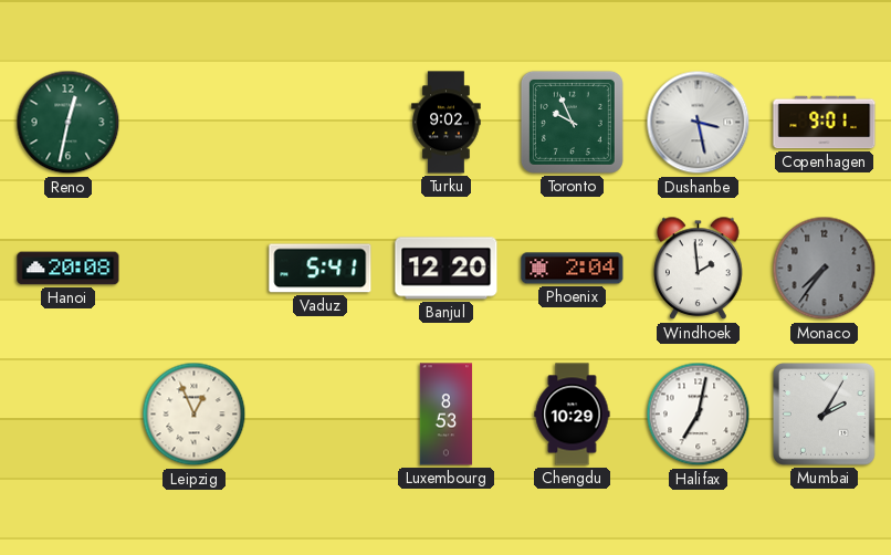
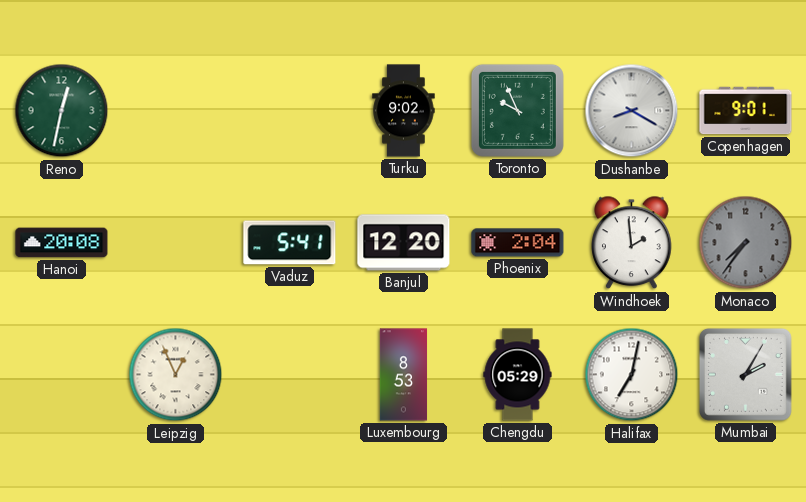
Dushanbe: 3:28 -> 8:20
Chengdu: 10:29 -> 05:29
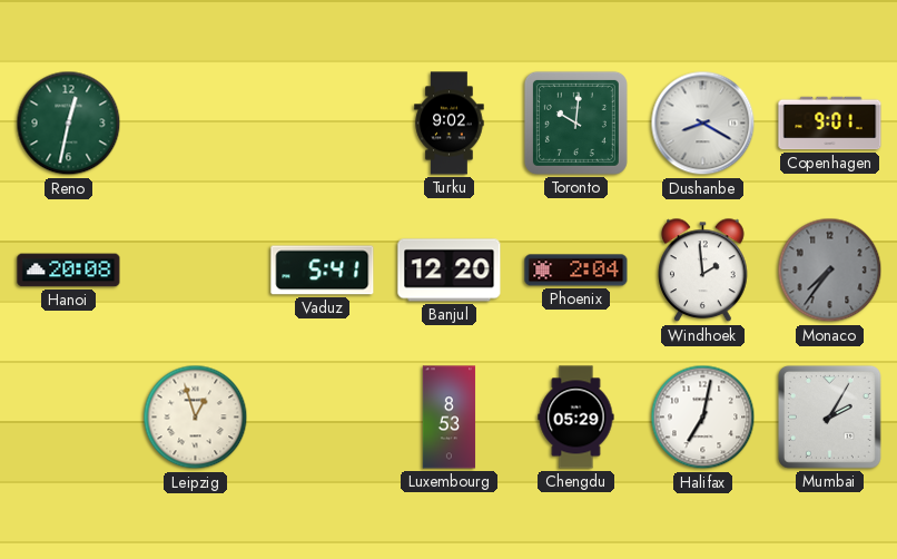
Toronto: 9:56 -> 10:01
Leipzig: 12:56 -> 12:57
